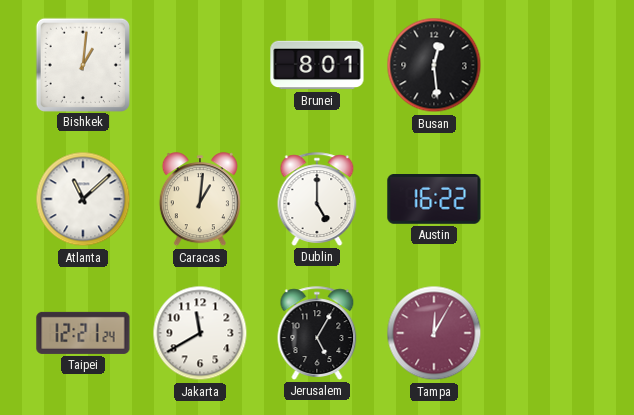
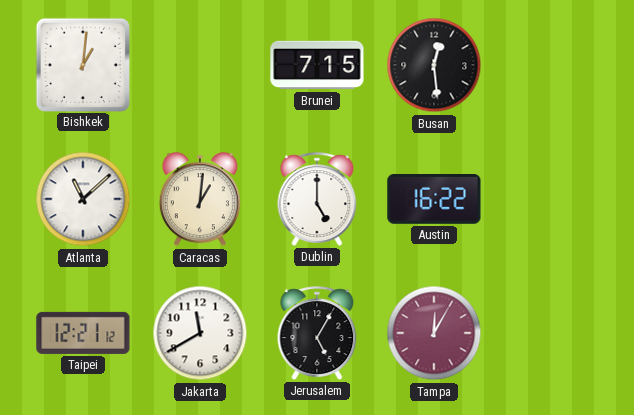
Brunei: 8:01 -> 7:15
Taipei: 12:21:24 -> 12:21:12
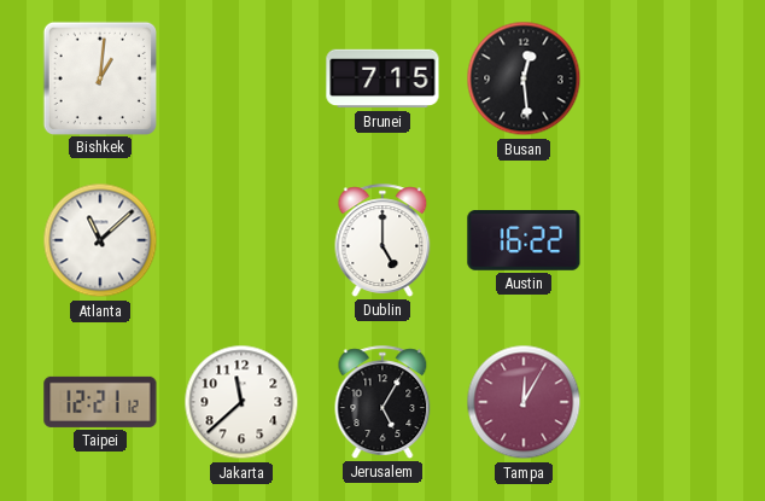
Caracas: 1:01 -> none
Jakarta: 11:40 -> 11:38
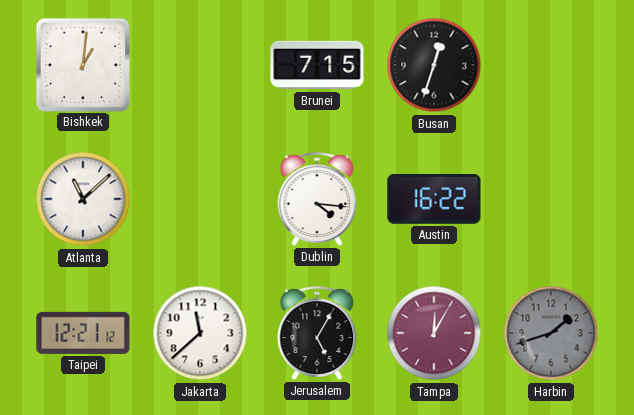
Busan: 12:29 -> 12:33
Dublin: 5:00 -> 4:16
Harbin: none -> 1:42
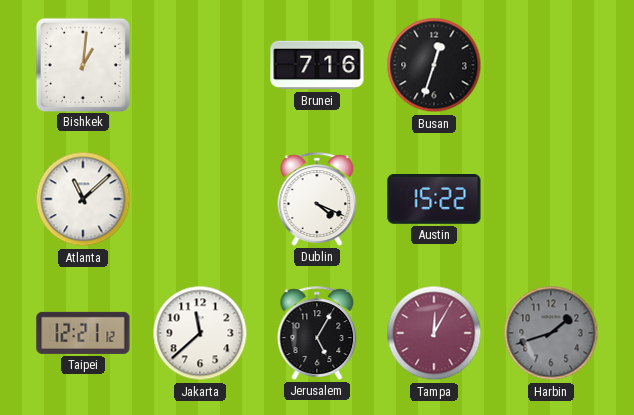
Brunei: 7:15 -> 7:16
Dublin: 4:16 -> 4:19
Austin: 16:22 -> 15:22
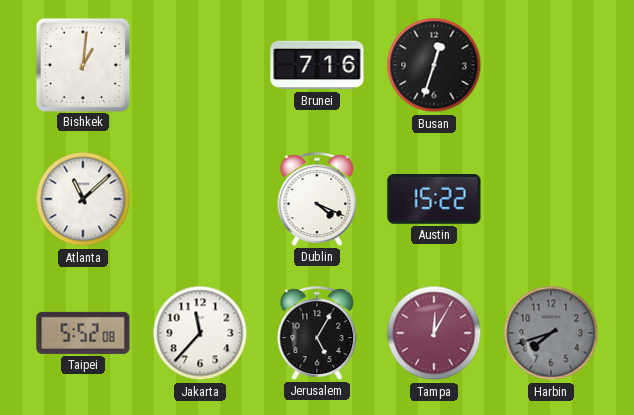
Taipei: 12:21 -> 5:52
Jakarta: 11:38 -> 11:37
Harbin: 1:42 -> 7:42
